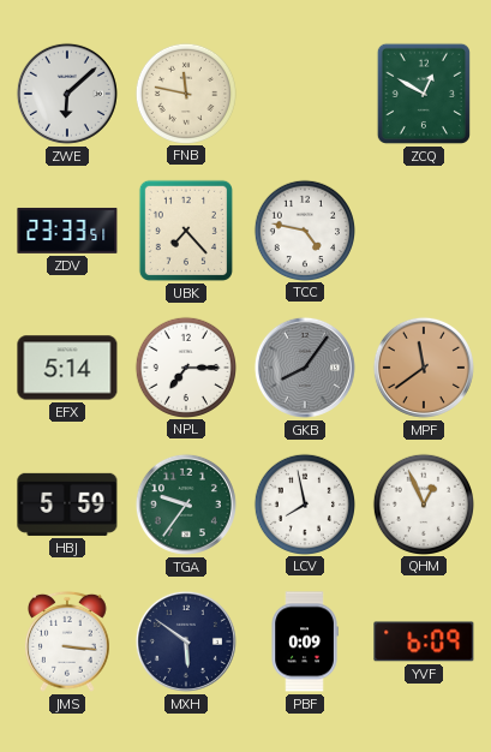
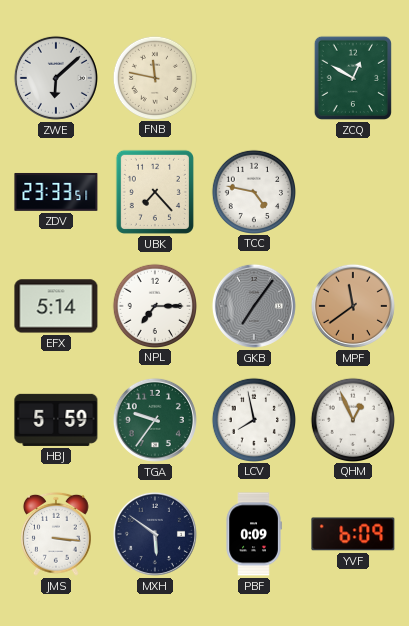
GKB: 8:06 -> 7:06
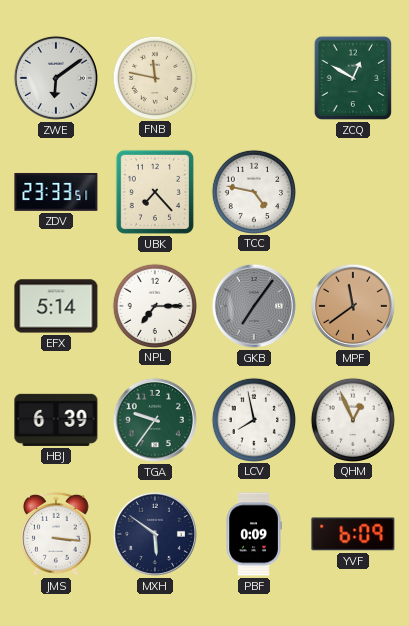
ZWE: 6:08 -> 6:09
HBJ: 5:59 -> 6:39
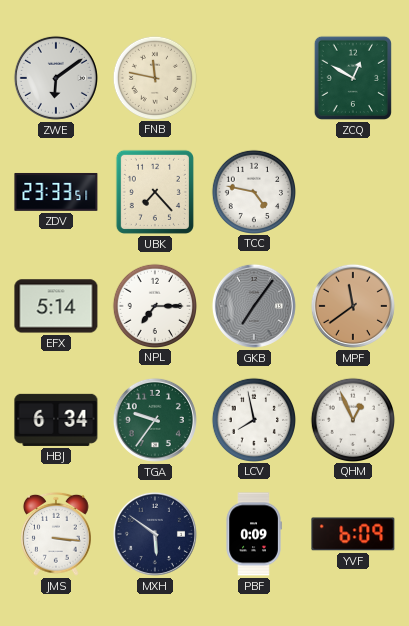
HBJ: 6:39 -> 6:34
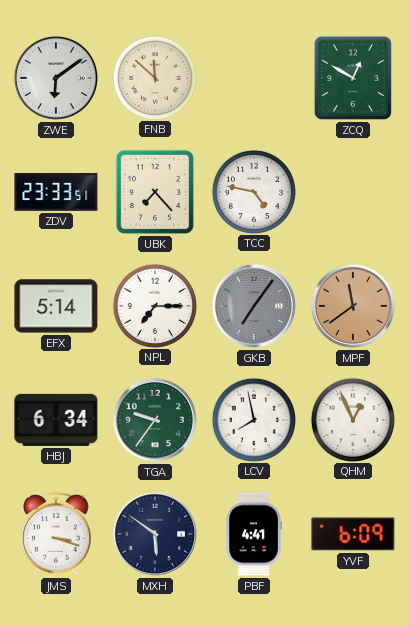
FNB: 11:47 -> 11:52
JMS: 3:16 -> 3:18
PBF: 0:09 -> 4:41
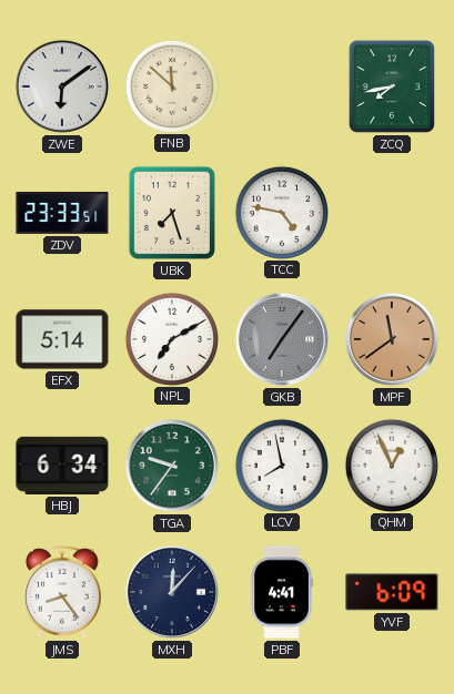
ZCQ: 12:50 -> 7:43
UBK: 7:23 -> 7:27
NPL: 7:15 -> 7:10
JMS: 3:18 -> 8:24
MXH: 5:51 -> 12:07
